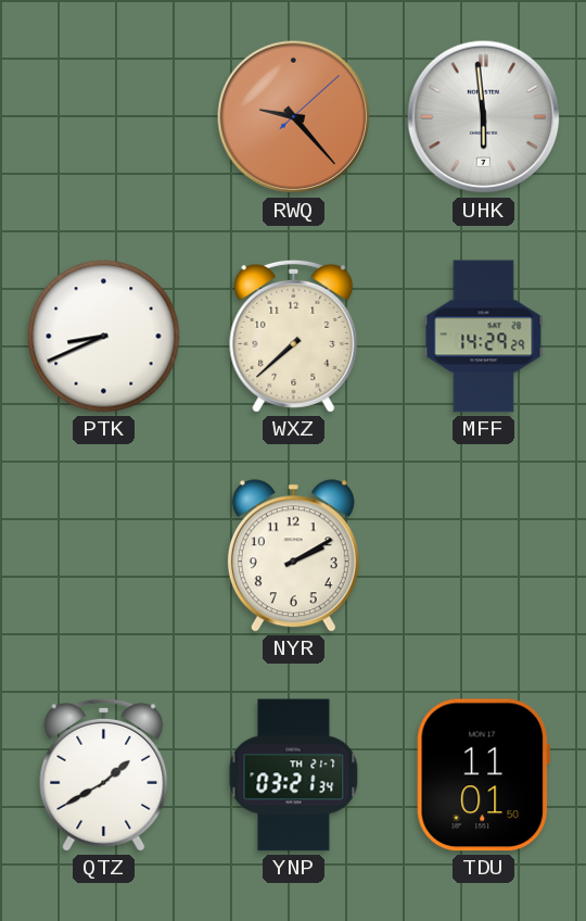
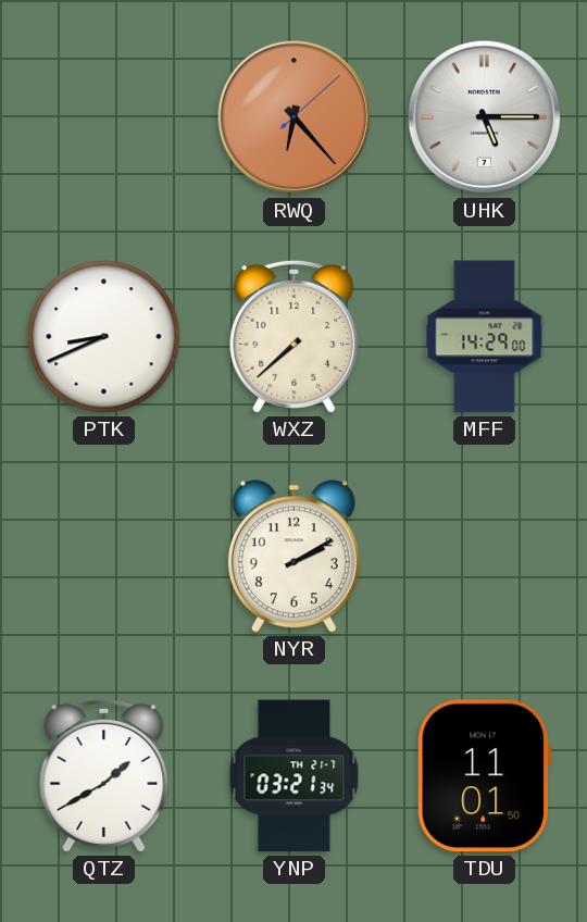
RWQ: 9:23 -> 6:23
UHK: 5:59 -> 5:15
MFF: 14:29:29 -> 14:29:00
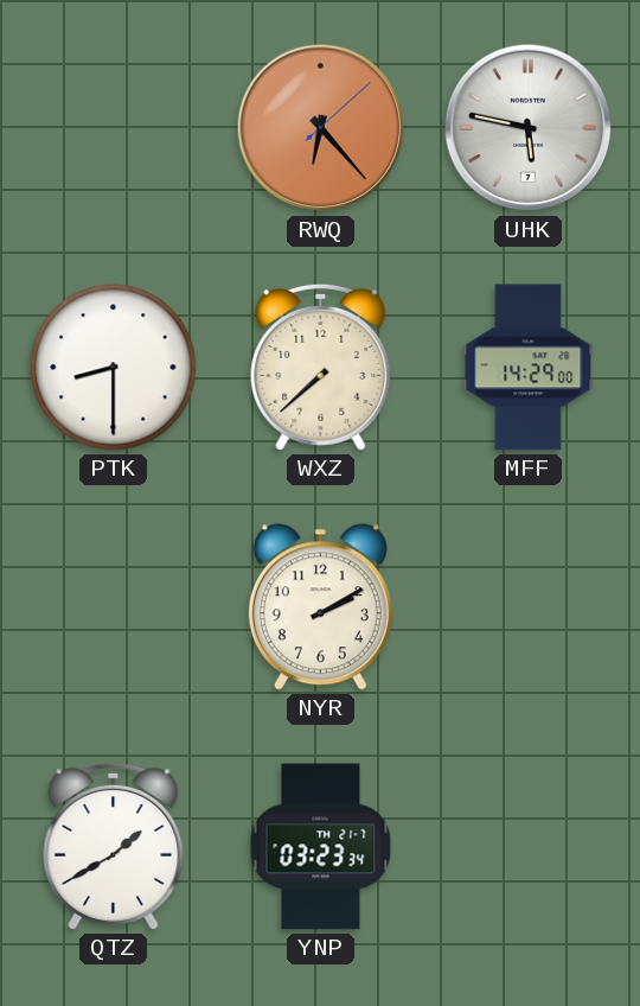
UHK: 5:15 -> 5:47
PTK: 8:41 -> 8:30
YNP: 03:21 -> 03:23
TDU: 11:01 -> none
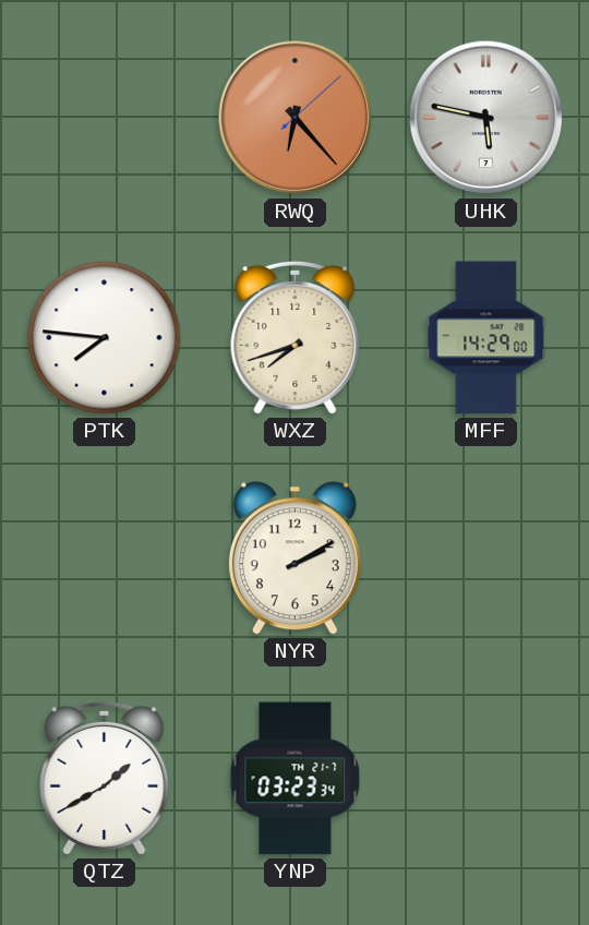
PTK: 8:30 -> 7:46
WXZ: 7:38 -> 7:42
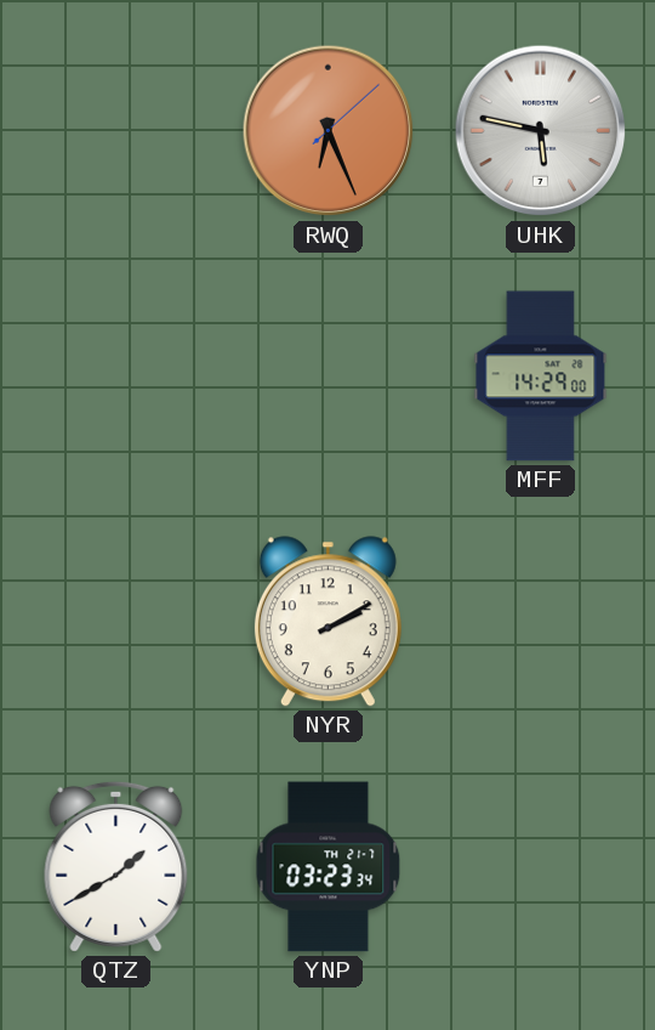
RWQ: 6:23 -> 6:26
PTK: 7:46 -> none
WXZ: 7:42 -> none
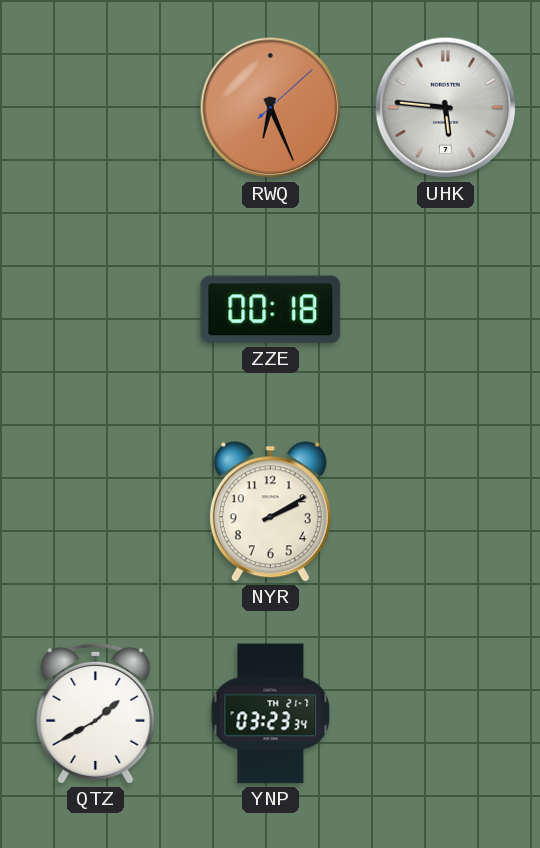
UHK: 5:47 -> 5:46
ZZE: none -> 00:18
MFF: 14:29 -> none
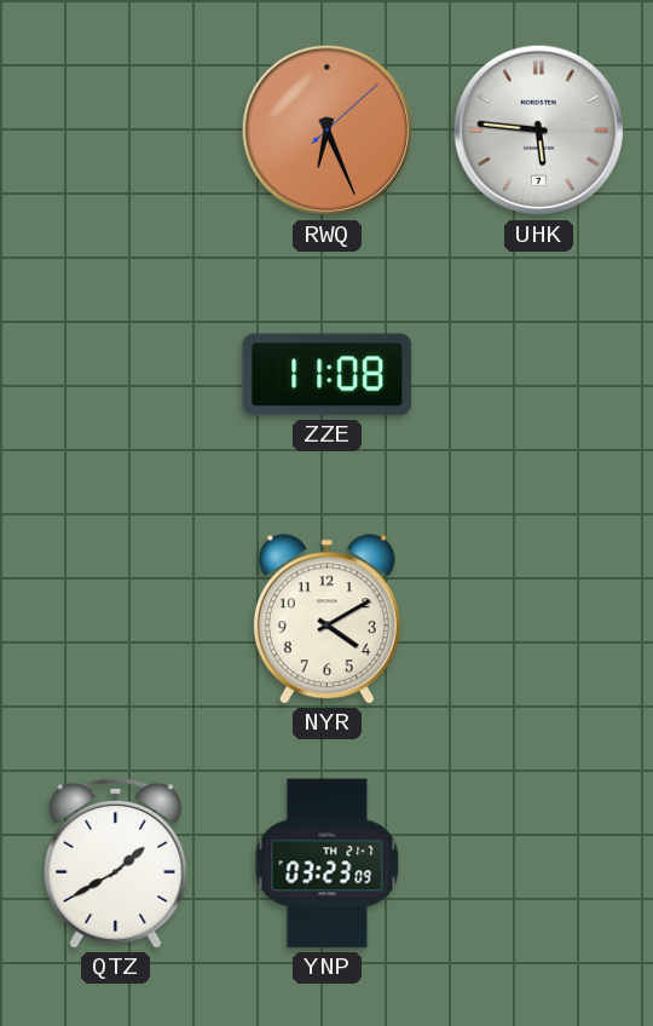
ZZE: 00:18 -> 11:08
NYR: 2:10 -> 4:10
YNP: 03:23:34 -> 03:23:09
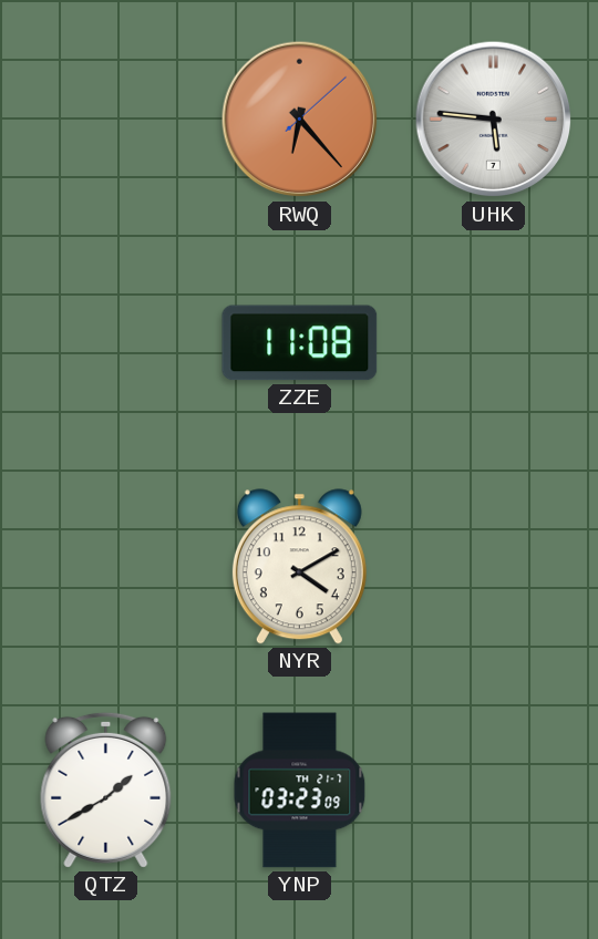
RWQ: 6:26 -> 6:23
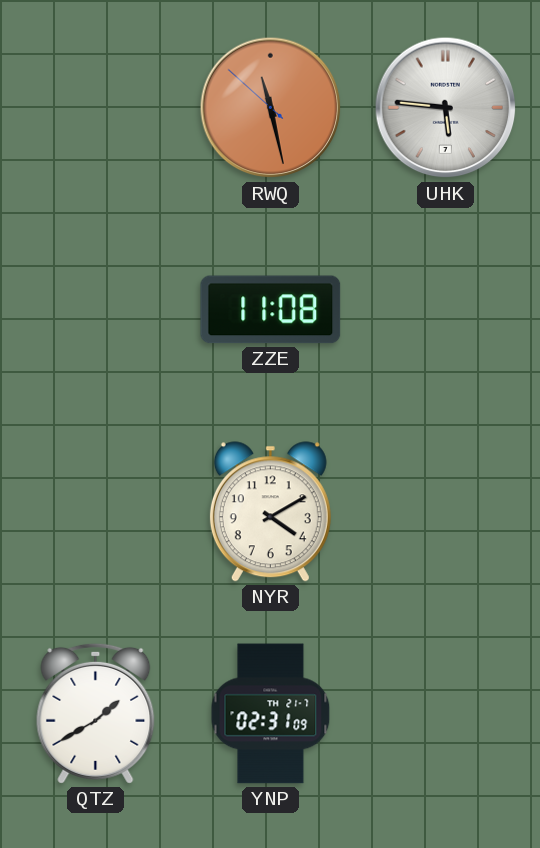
RWQ: 6:23 -> 11:27
YNP: 03:23 -> 02:31
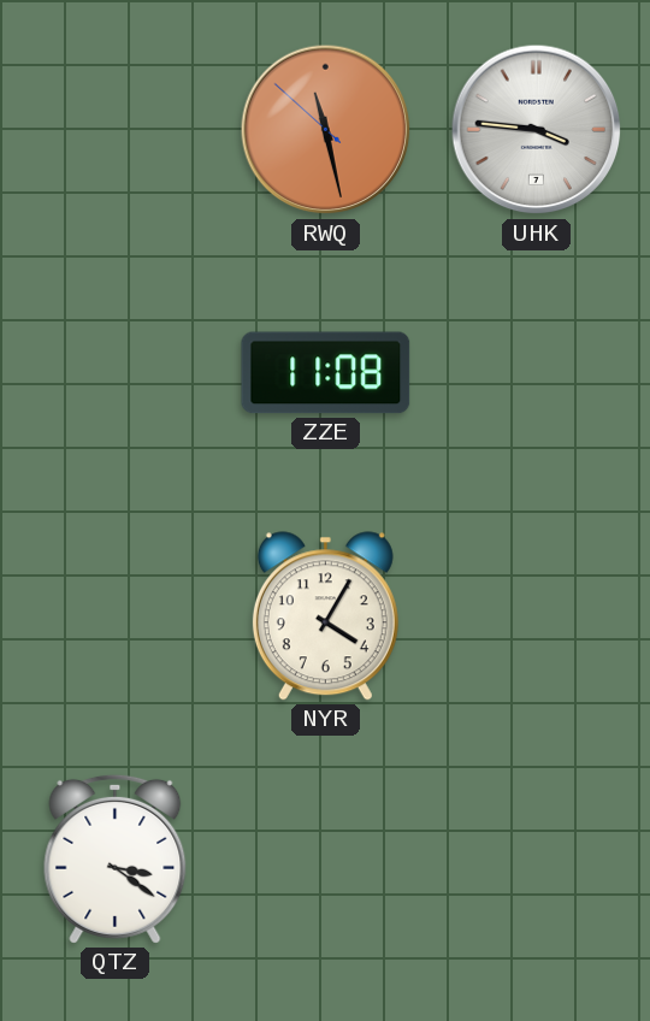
UHK: 5:46 -> 3:46
NYR: 4:10 -> 4:05
QTZ: 1:40 -> 3:21
YNP: 02:31 -> none
